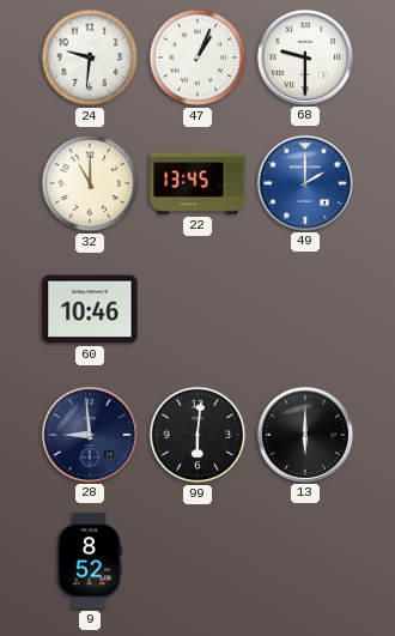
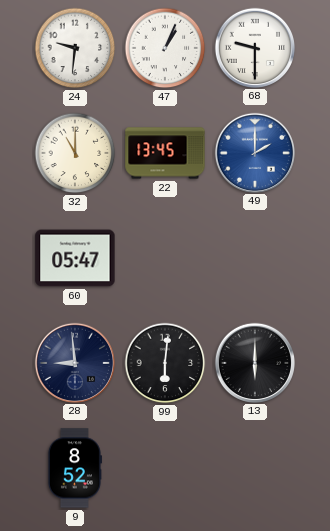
60: 10:46 -> 05:47
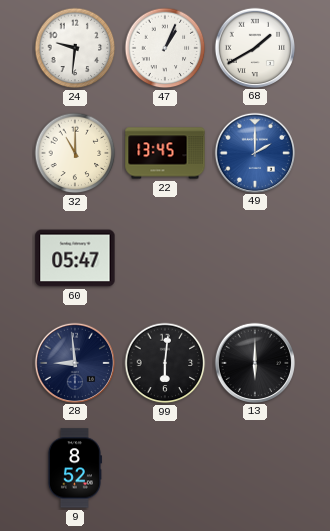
68: 9:30 -> 1:40
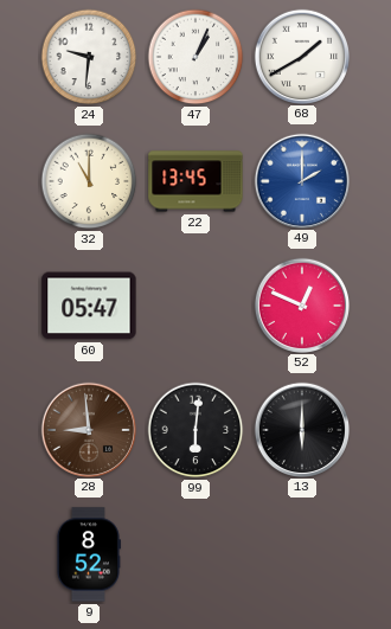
52: none -> 12:49
28 dial: navy -> brown
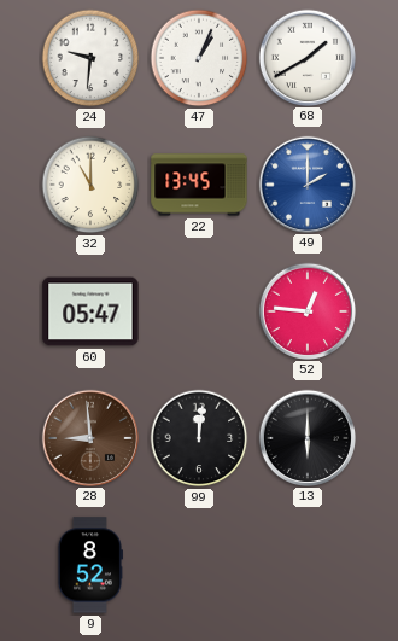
52: 12:49 -> 12:46
99: 6:01 -> 12:01
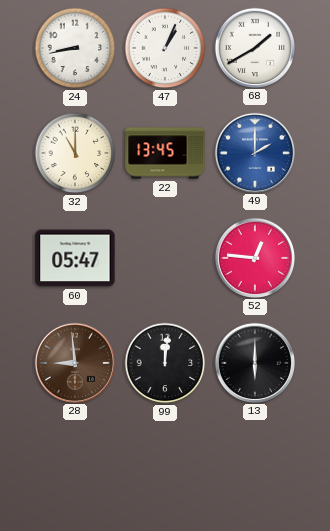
24: 9:31 -> 8:43
9: 8:52 -> none
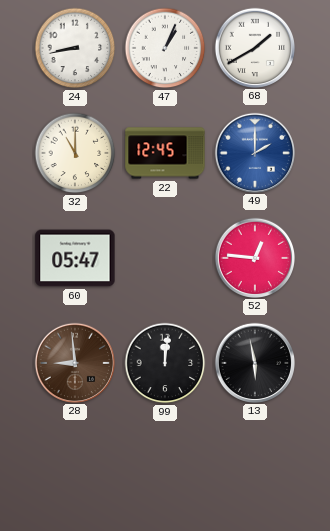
22: 13:45 -> 12:45
13: 6:00 -> 5:58
